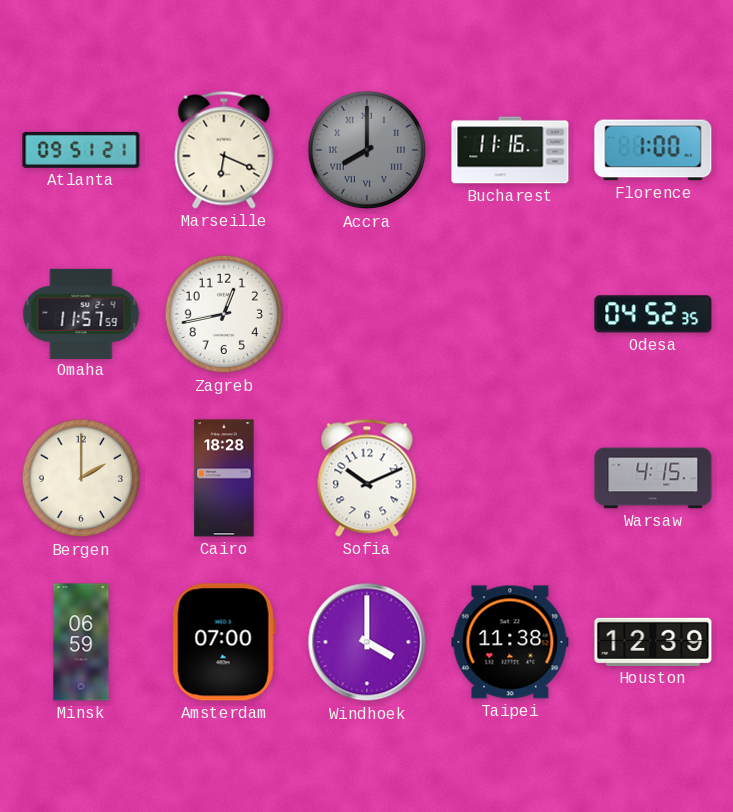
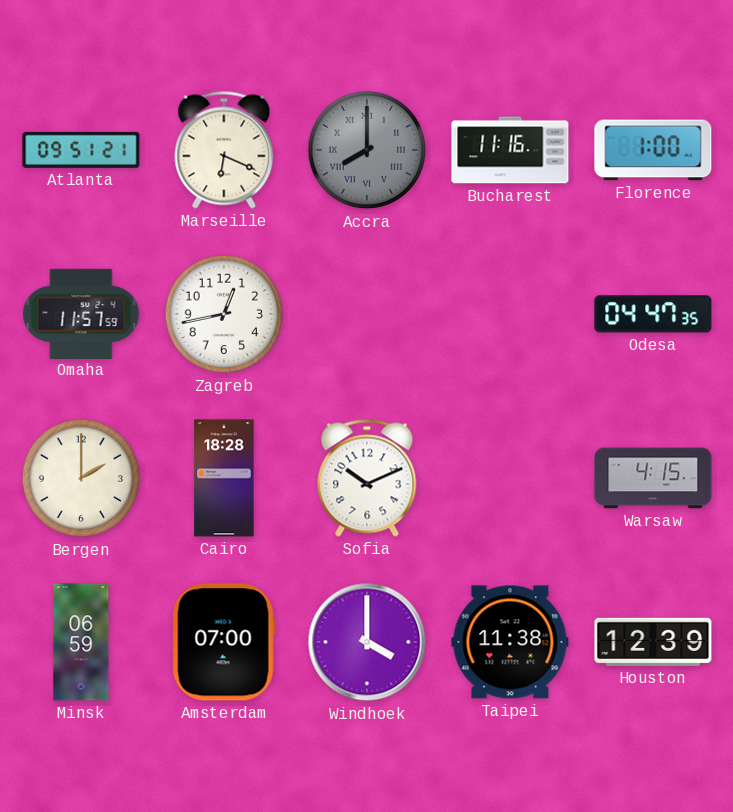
Odesa: 04:52 -> 04:47
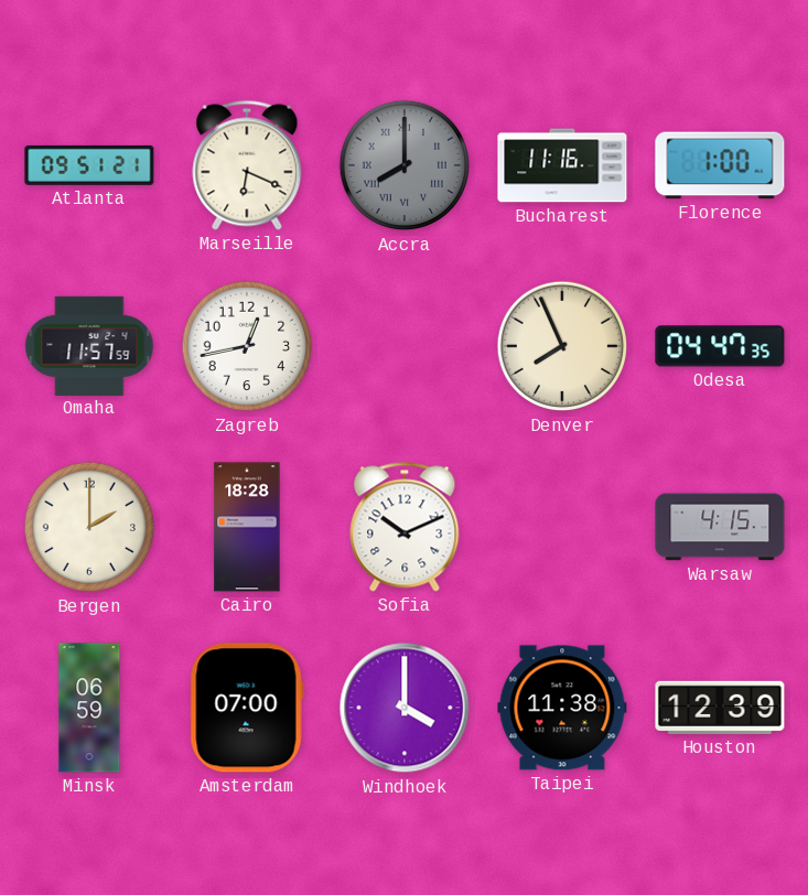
Denver: none -> 7:56
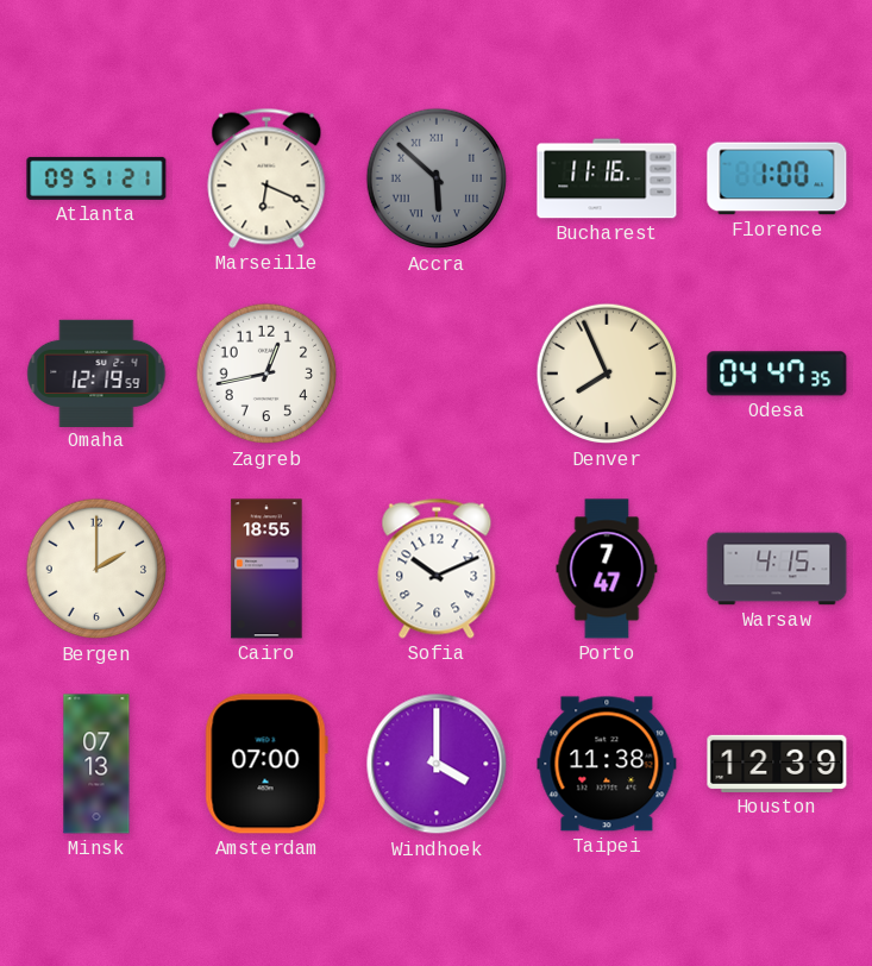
Accra: 8:00 -> 5:52
Omaha: 11:57 -> 12:19
Cairo: 18:28 -> 18:55
Porto: none -> 7:47
Minsk: 06:59 -> 07:13
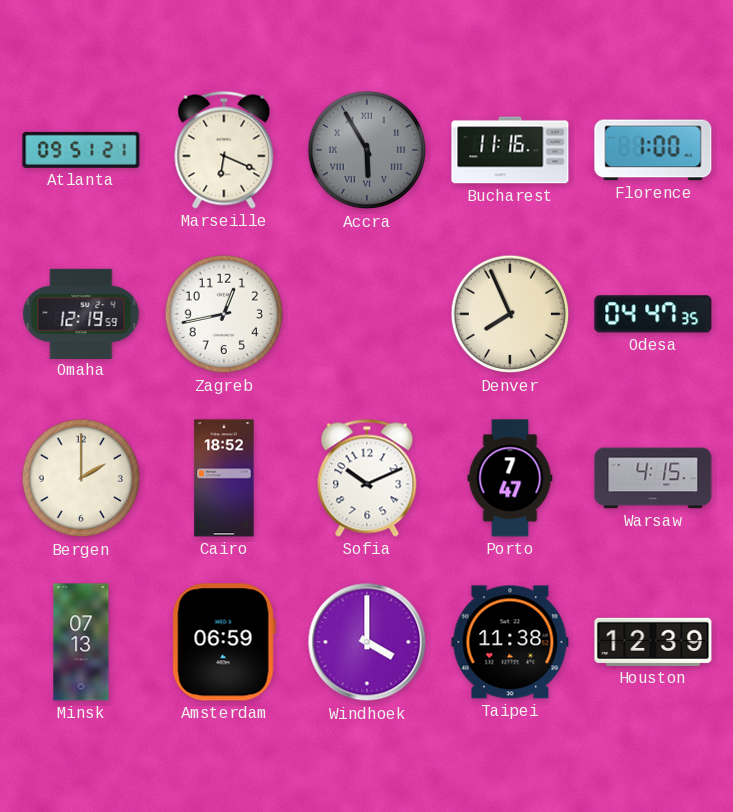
Accra: 5:52 -> 5:55
Cairo: 18:55 -> 18:52
Amsterdam: 07:00 -> 06:59
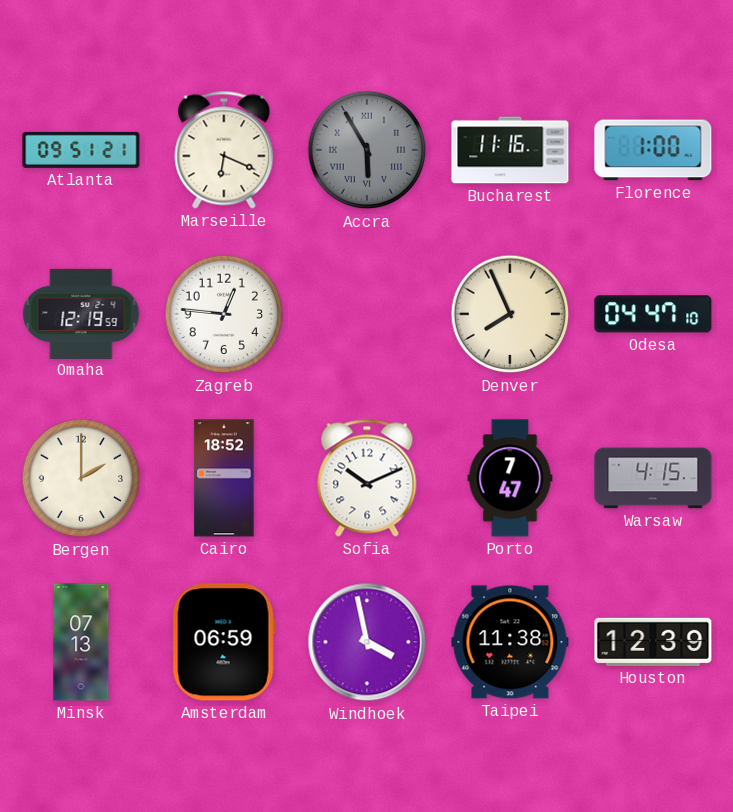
Zagreb: 12:43 -> 12:46
Odesa: 04:47:35 -> 04:47:10
Windhoek: 4:00 -> 3:58
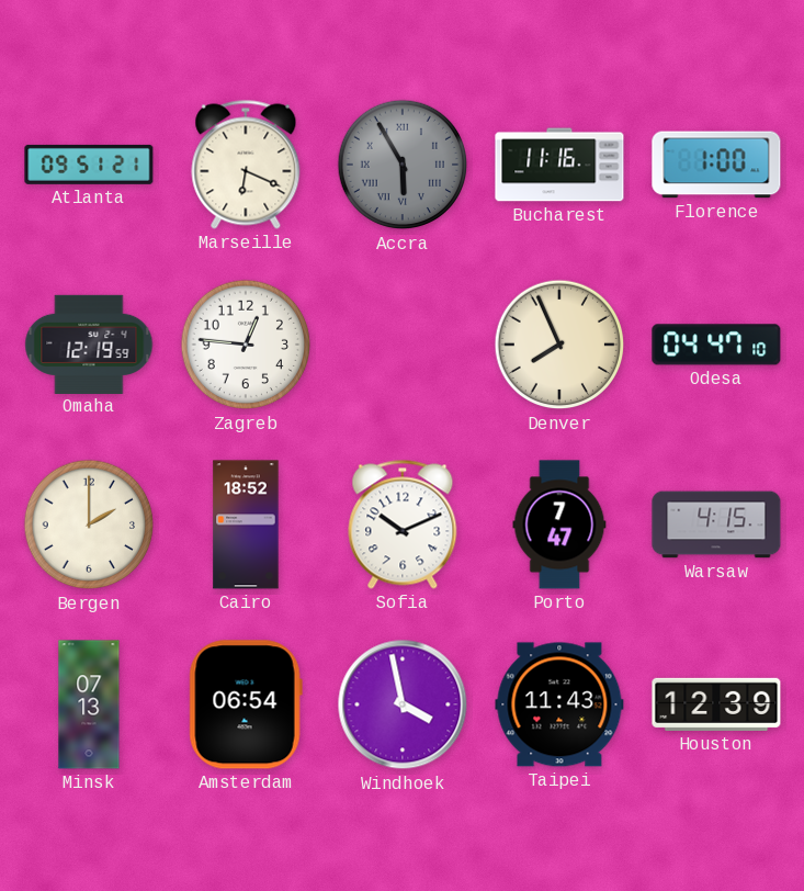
Amsterdam: 06:59 -> 06:54
Taipei: 11:38 -> 11:43
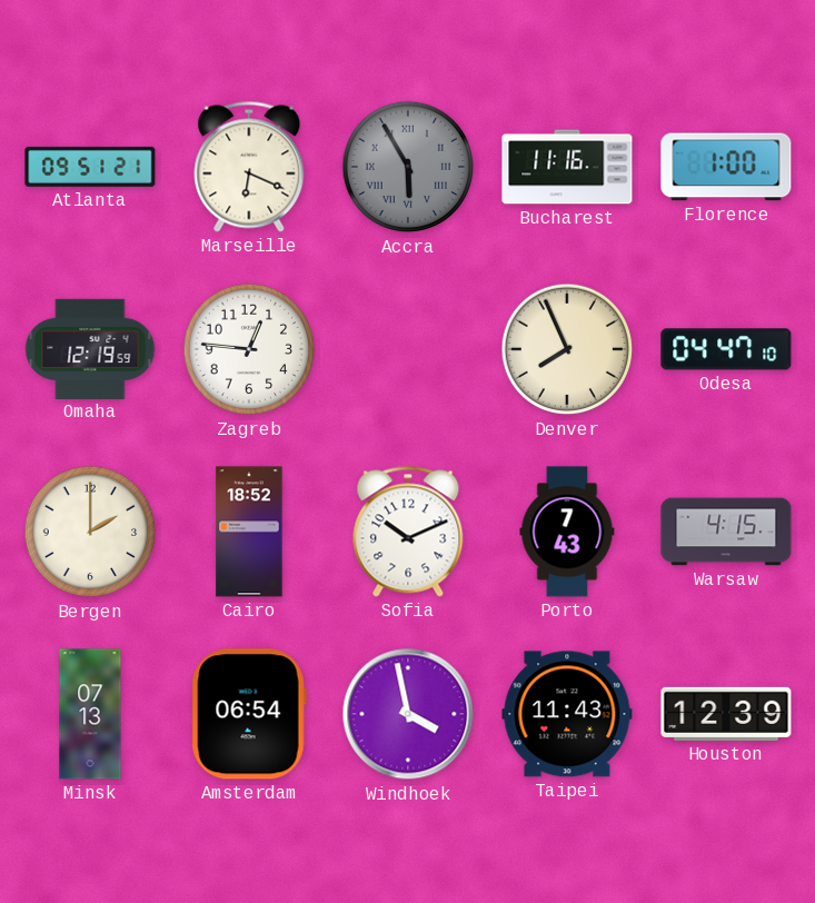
Porto: 7:47 -> 7:43
